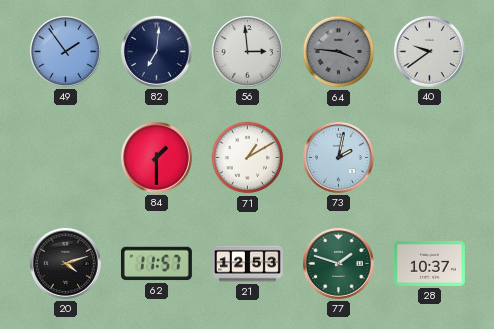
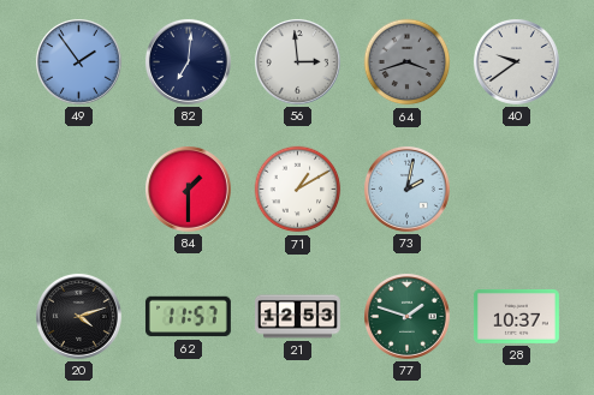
64: 3:46 -> 3:42
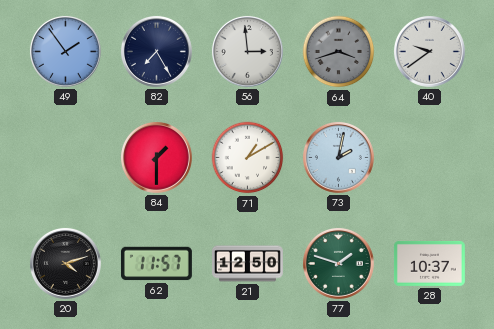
82: 7:01 -> 7:25
21: 12:53 -> 12:50
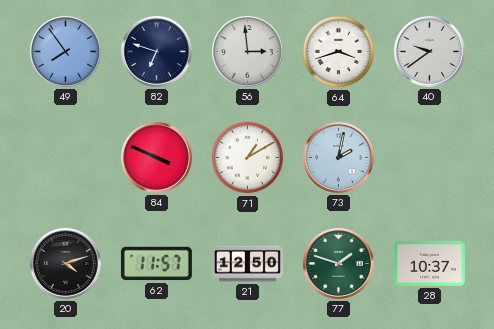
49: 1:54 -> 7:54
82: 7:25 -> 6:48
64 dial: grey -> white
84: 1:30 -> 3:49
